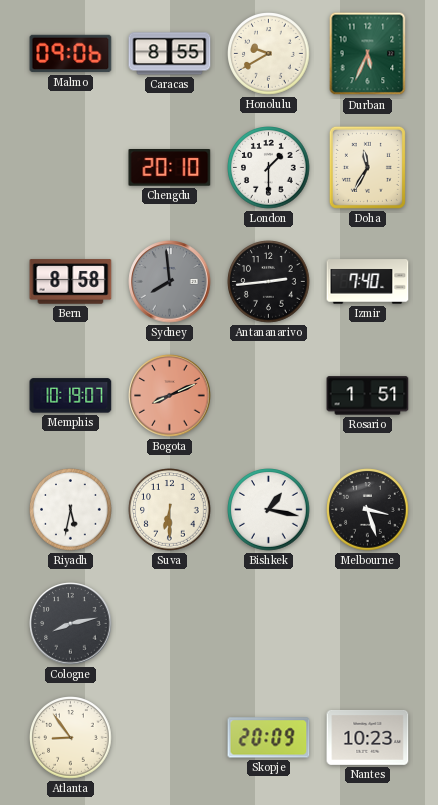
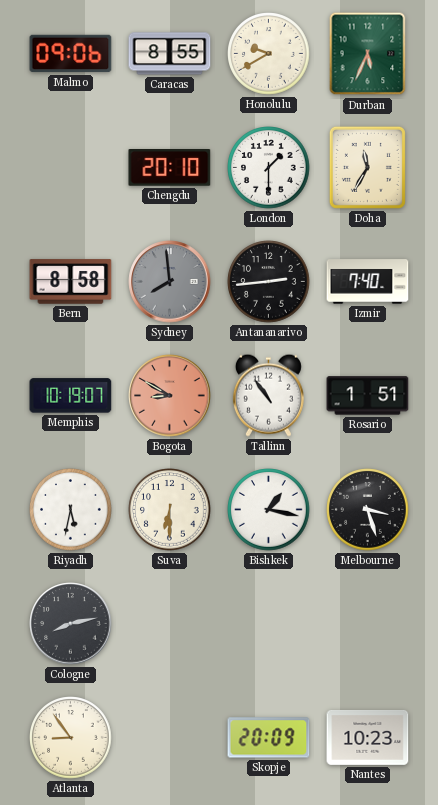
Bogota: 8:11 -> 8:50
Tallinn: none -> 10:54
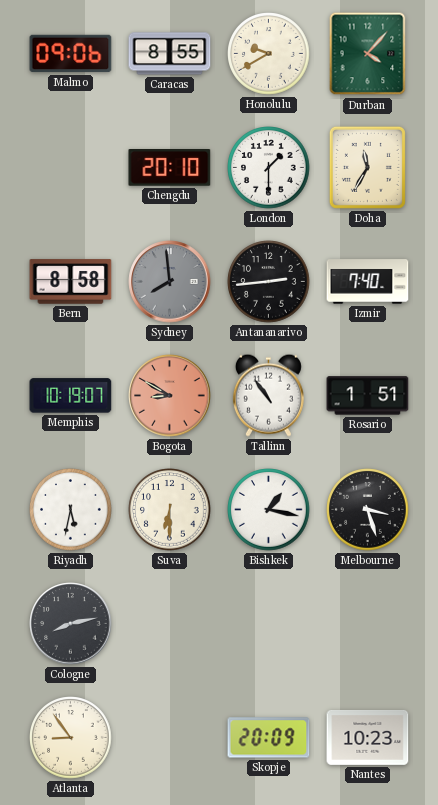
Durban: 5:34 -> 4:07
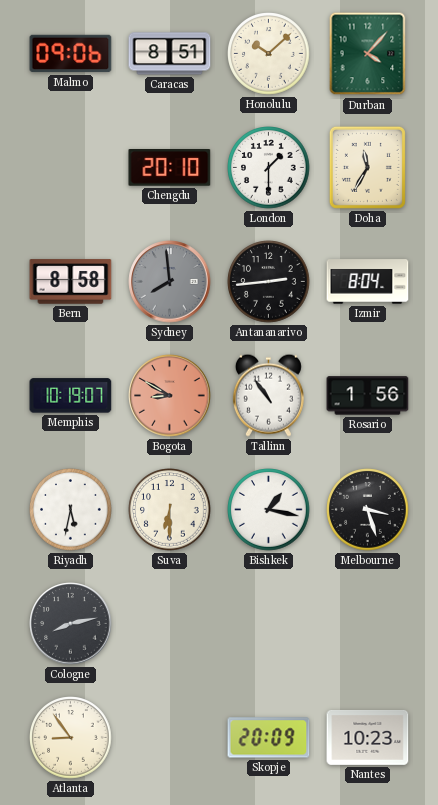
Caracas: 8:55 -> 8:51
Honolulu: 9:40 -> 10:08
Izmir: 7:40 -> 8:04
Rosario: 1:51 -> 1:56
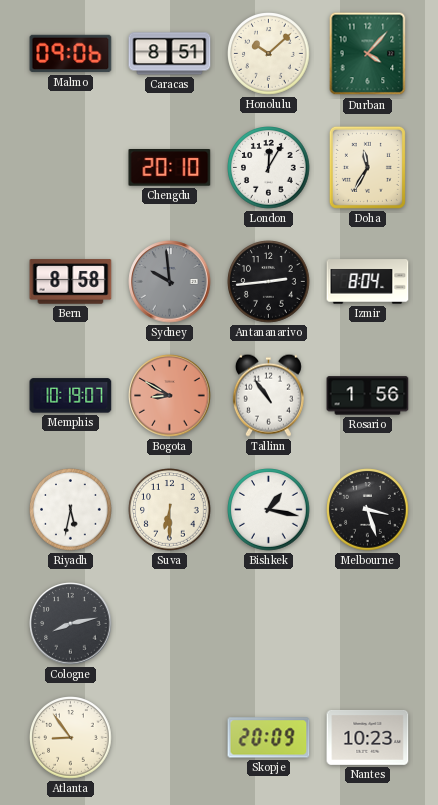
London: 1:30 -> 12:05
Sydney: 7:59 -> 9:59
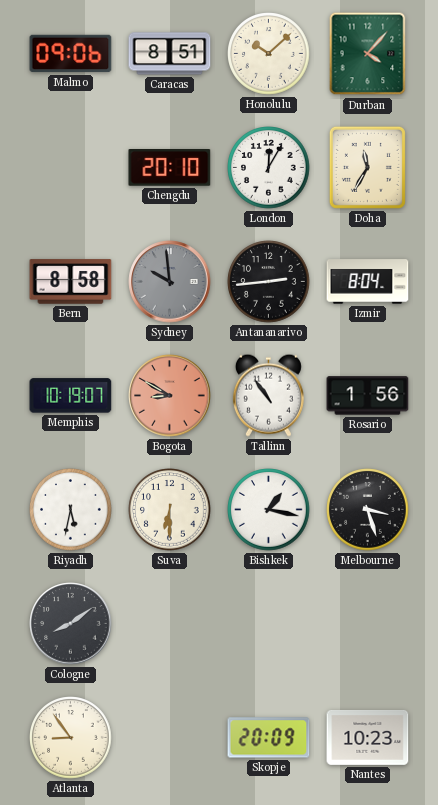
Cologne: 8:13 -> 8:09
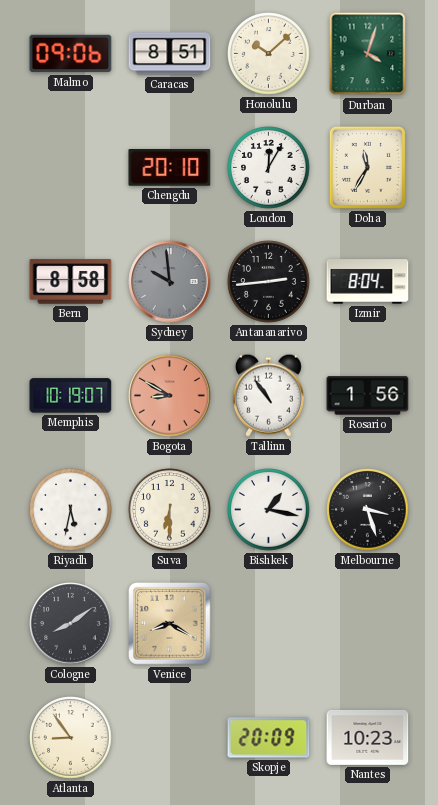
Durban: 4:07 -> 4:03
Venice: none -> 8:20
